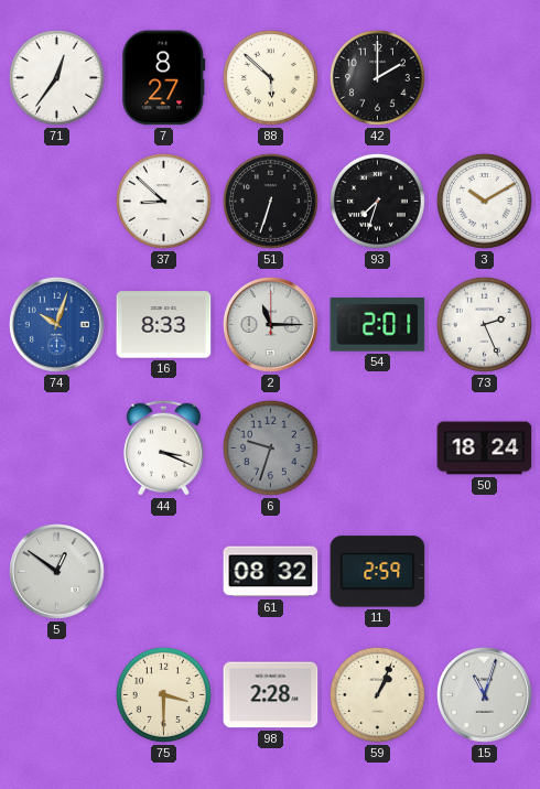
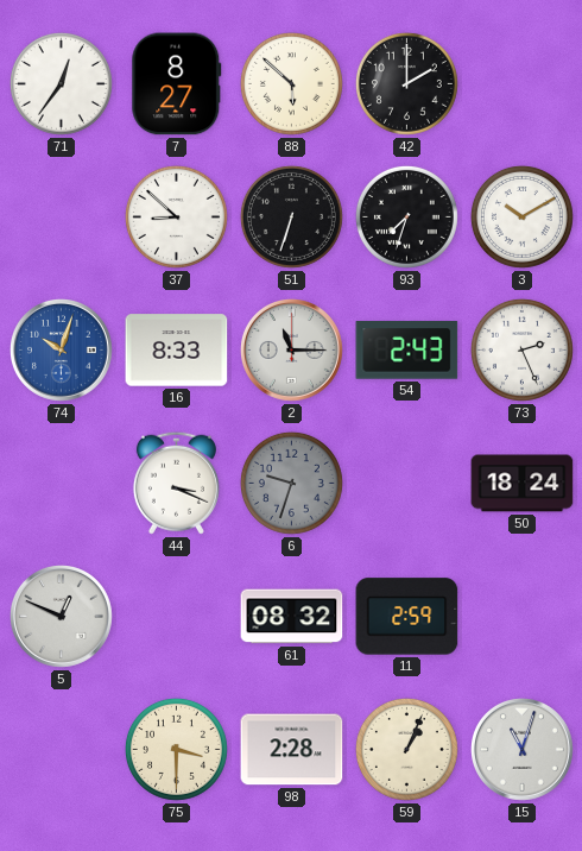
54: 2:01 -> 2:43
5: 12:51 -> 12:49
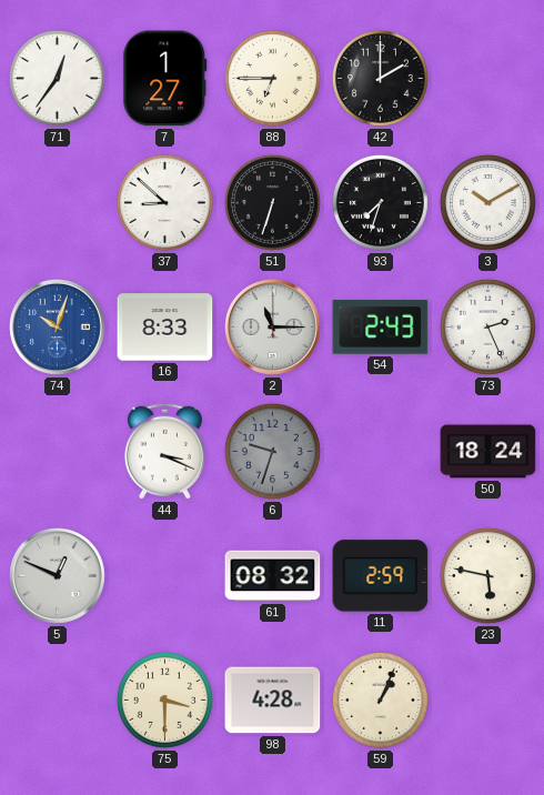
7: 8:27 -> 1:27
88: 5:52 -> 6:45
23: none -> 5:47
98: 2:28 -> 4:28
15: 11:03 -> none
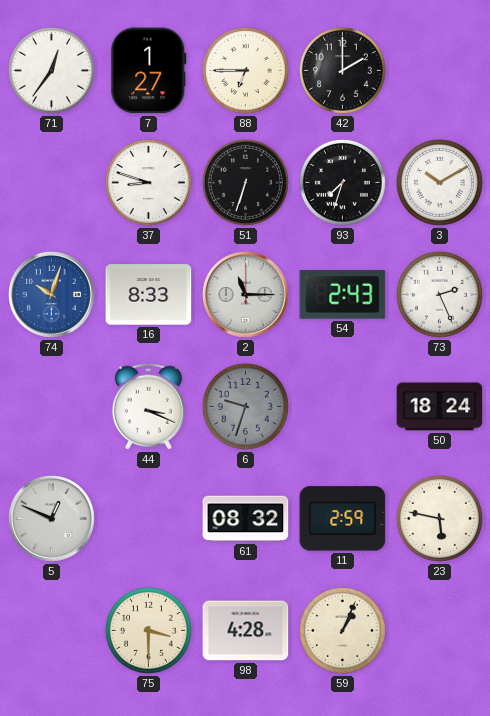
37: 8:52 -> 8:48
